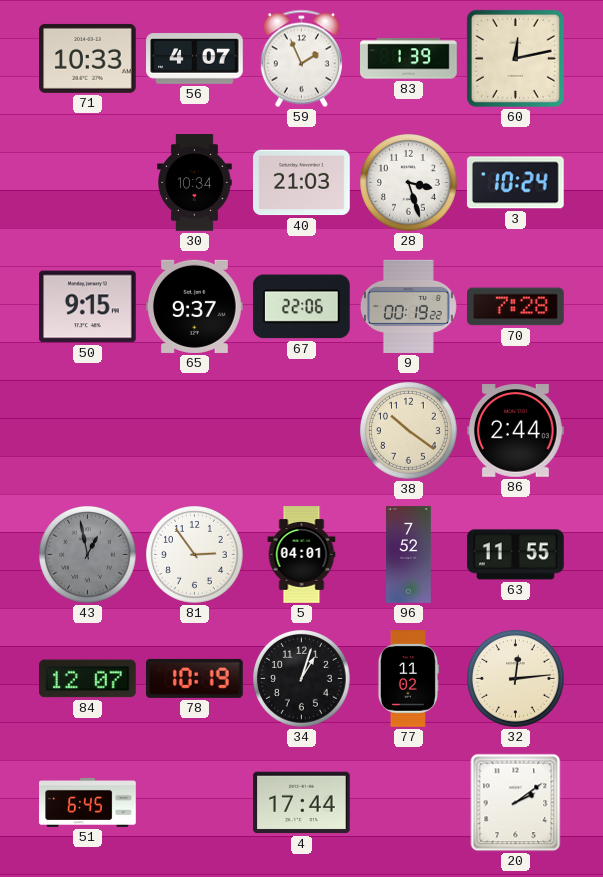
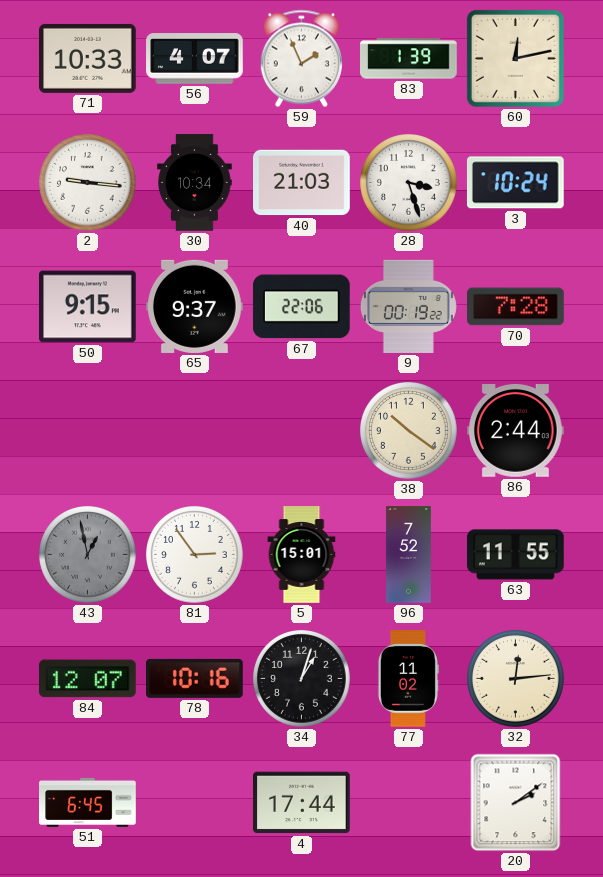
2: none -> 9:16
5: 04:01 -> 15:01
78: 10:19 -> 10:16
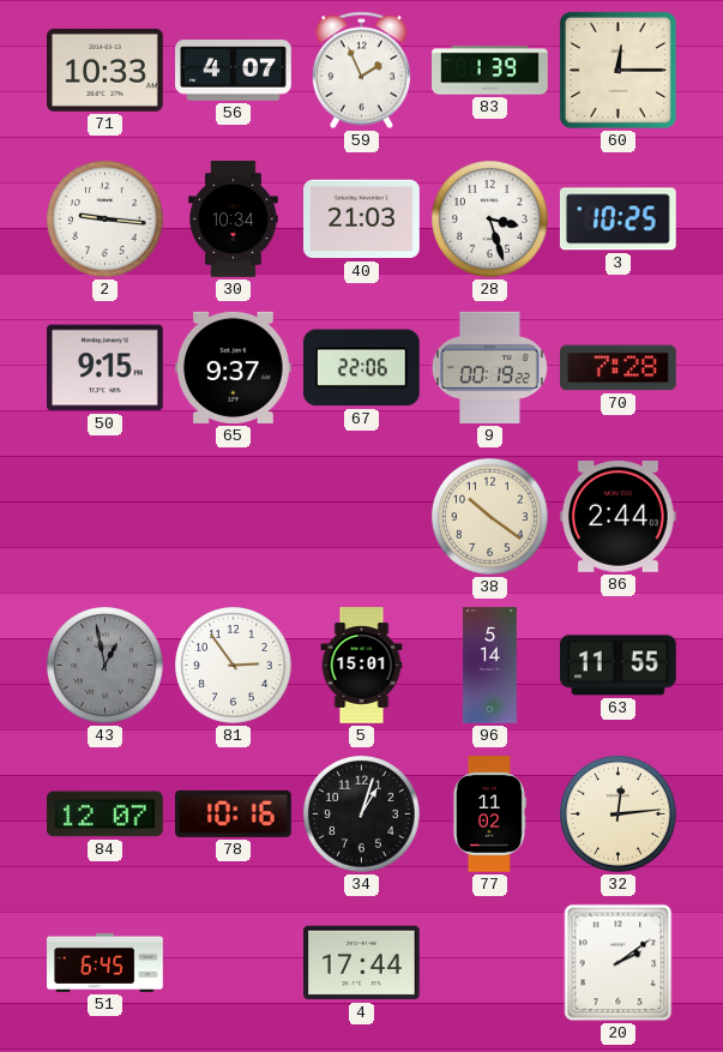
60: 12:13 -> 12:15
3: 10:24 -> 10:25
96: 7:52 -> 5:14
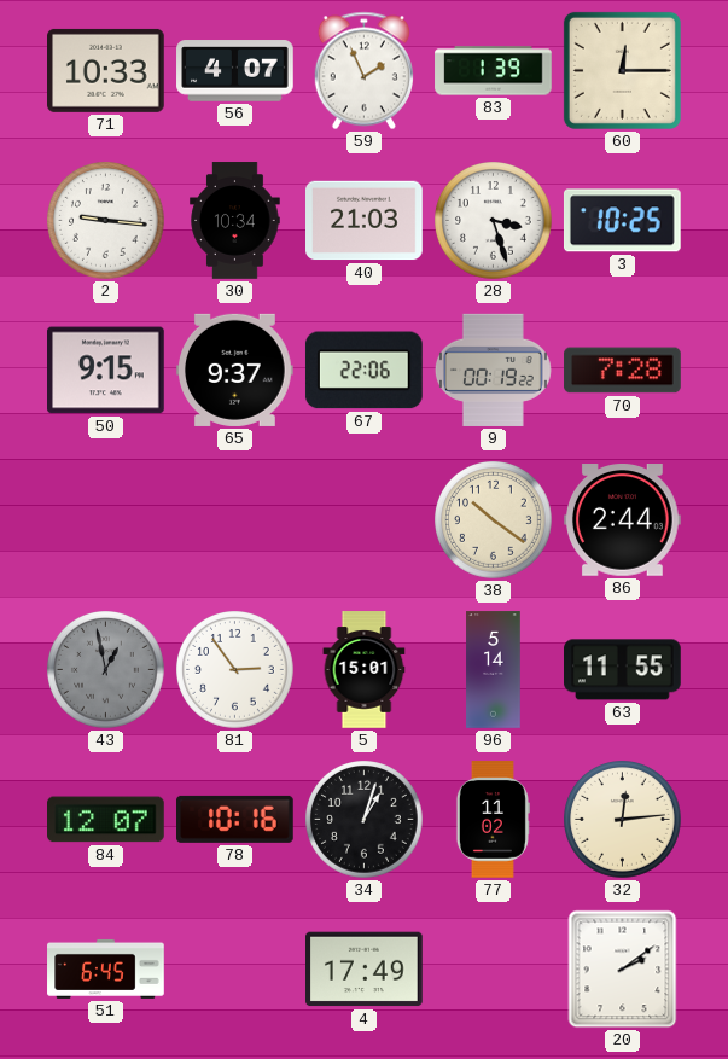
4: 17:44 -> 17:49
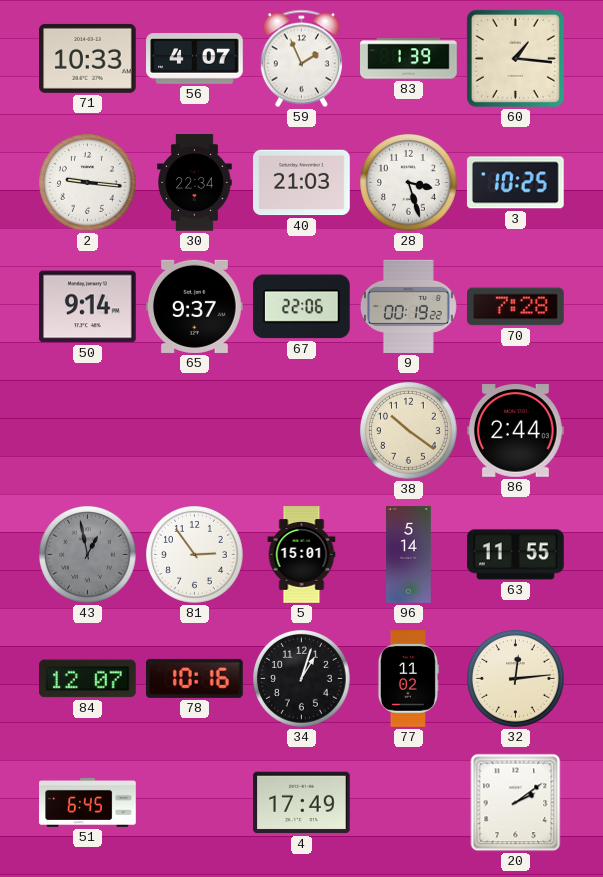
60: 12:15 -> 1:16
30: 10:34 -> 22:34
50: 9:15 -> 9:14
